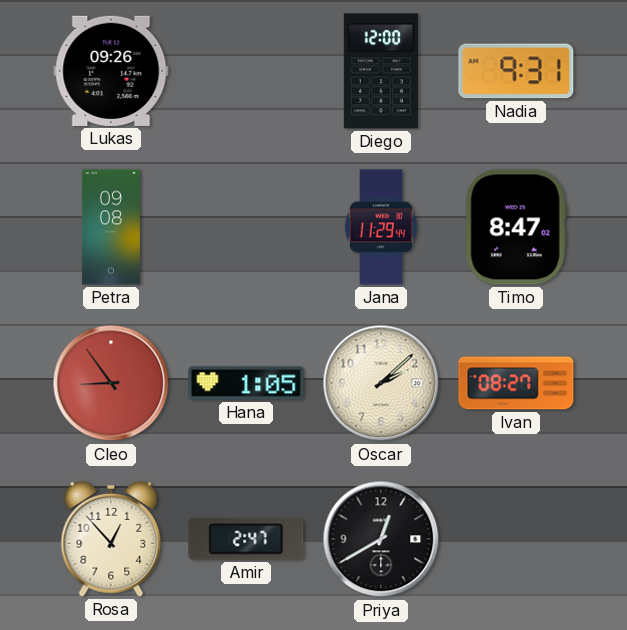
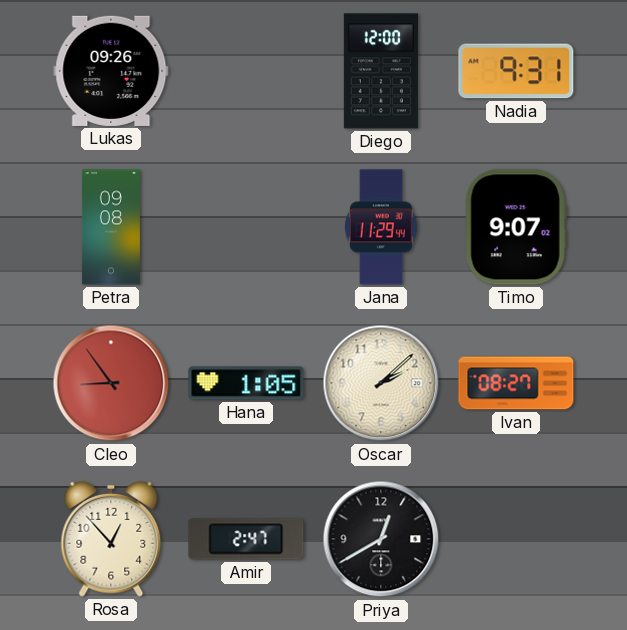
Timo: 8:47 -> 9:07
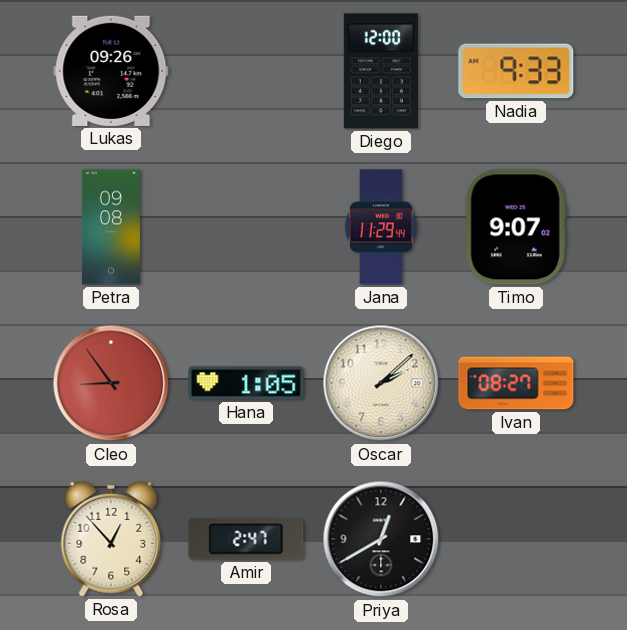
Nadia: 9:31 -> 9:33
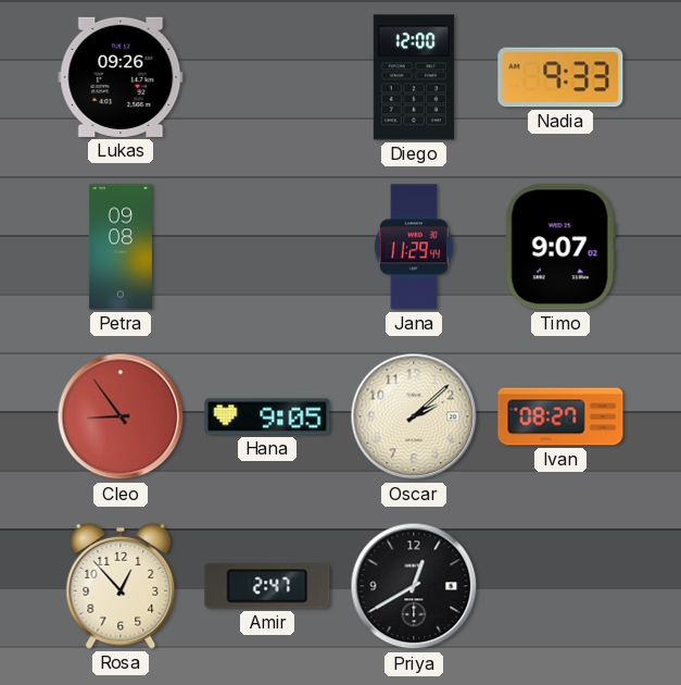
Hana: 1:05 -> 9:05
